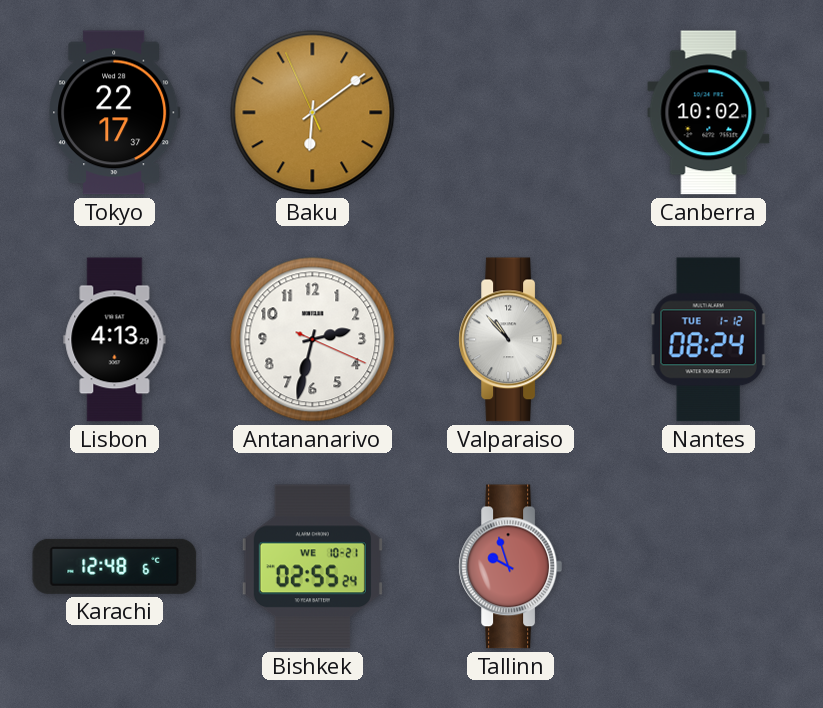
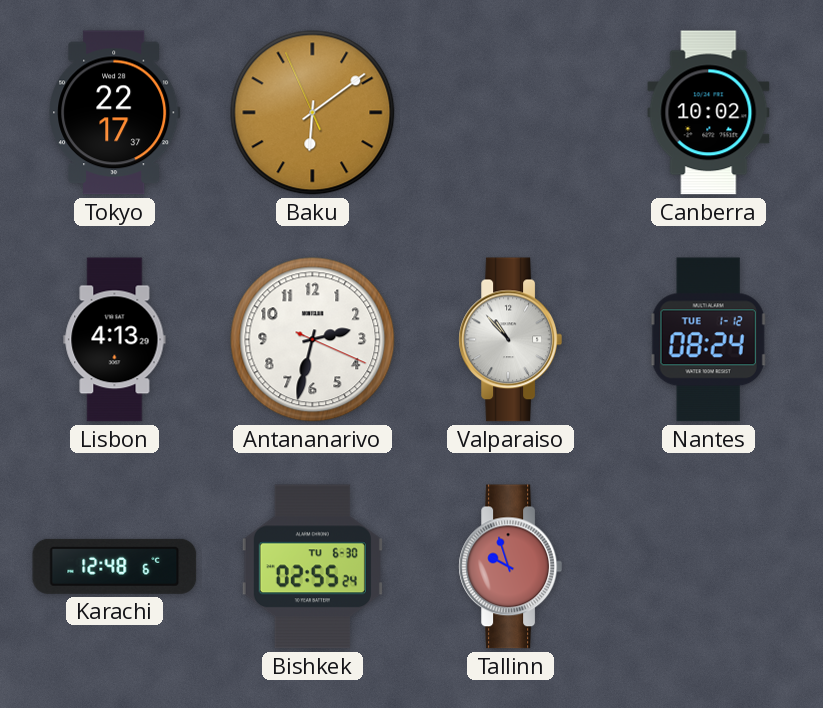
Bishkek date: WE 10-21 -> TU 6-30
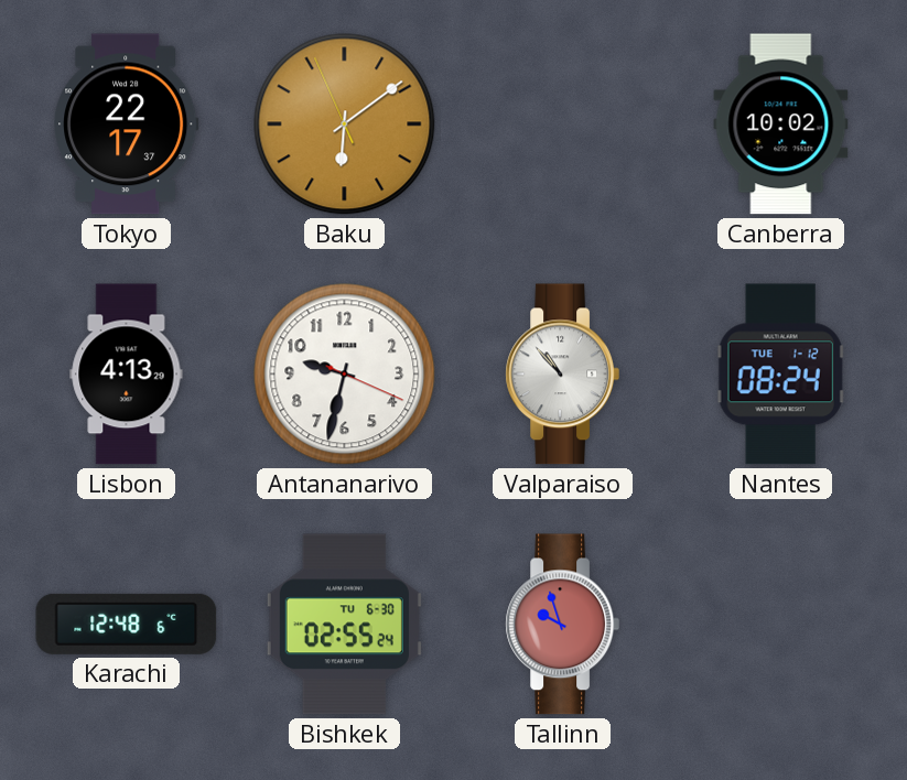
Antananarivo: 2:32 -> 9:32
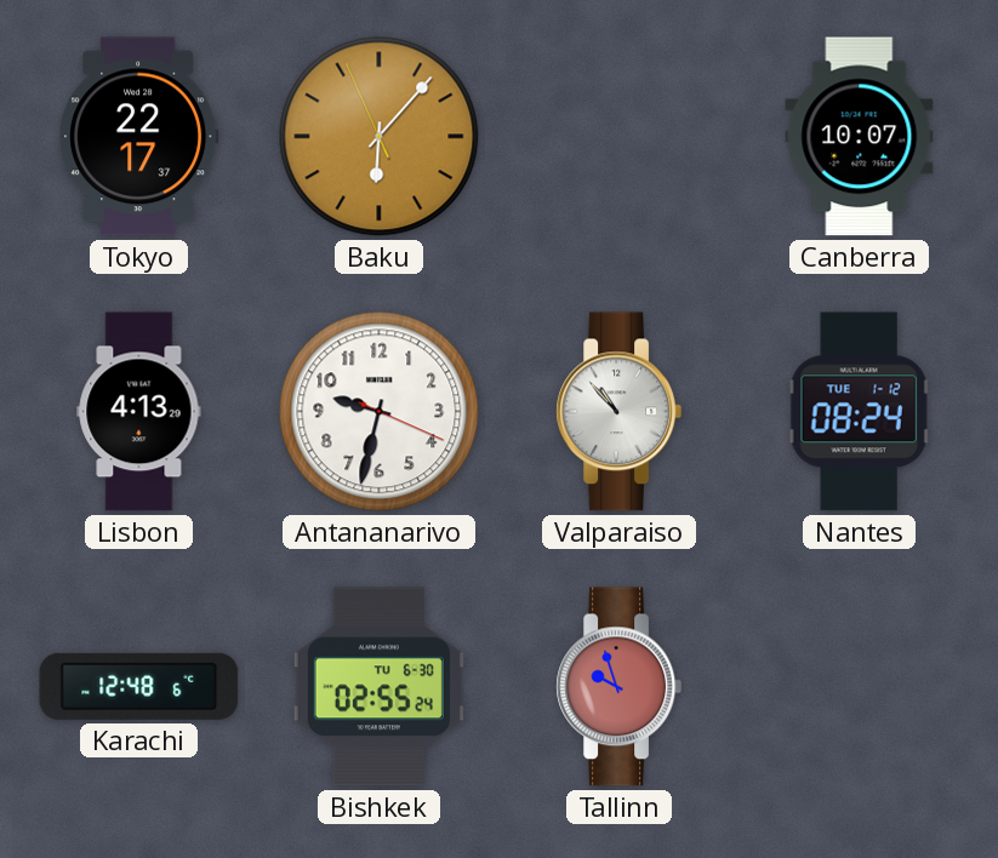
Baku: 6:08 -> 6:06
Canberra: 10:02 -> 10:07
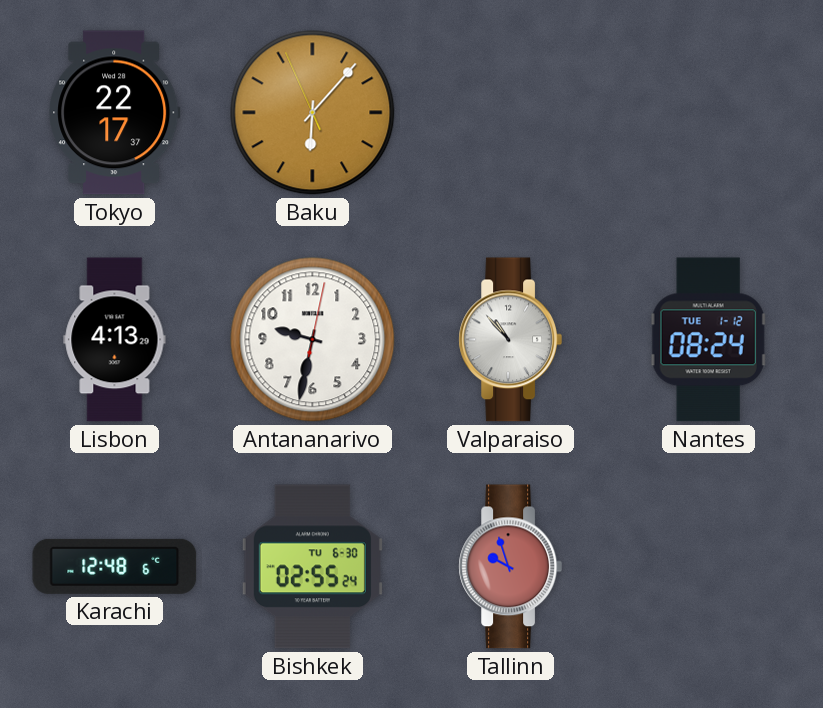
Canberra: 10:07 -> none
Antananarivo: 9:32:19 -> 9:32:02
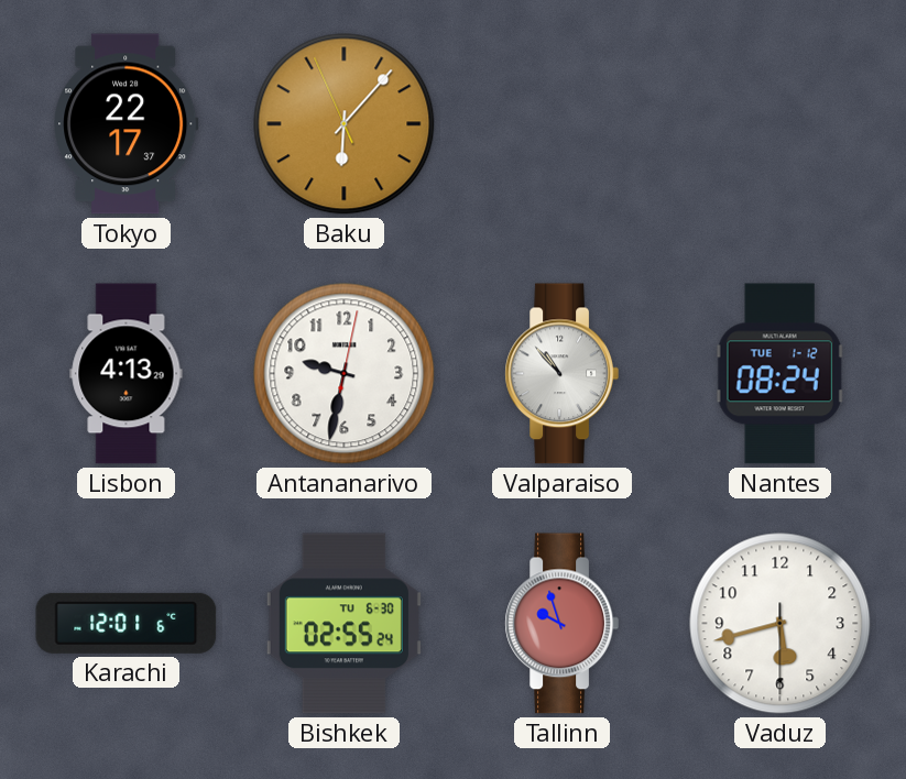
Karachi: 12:48 -> 12:01
Vaduz: none -> 5:42
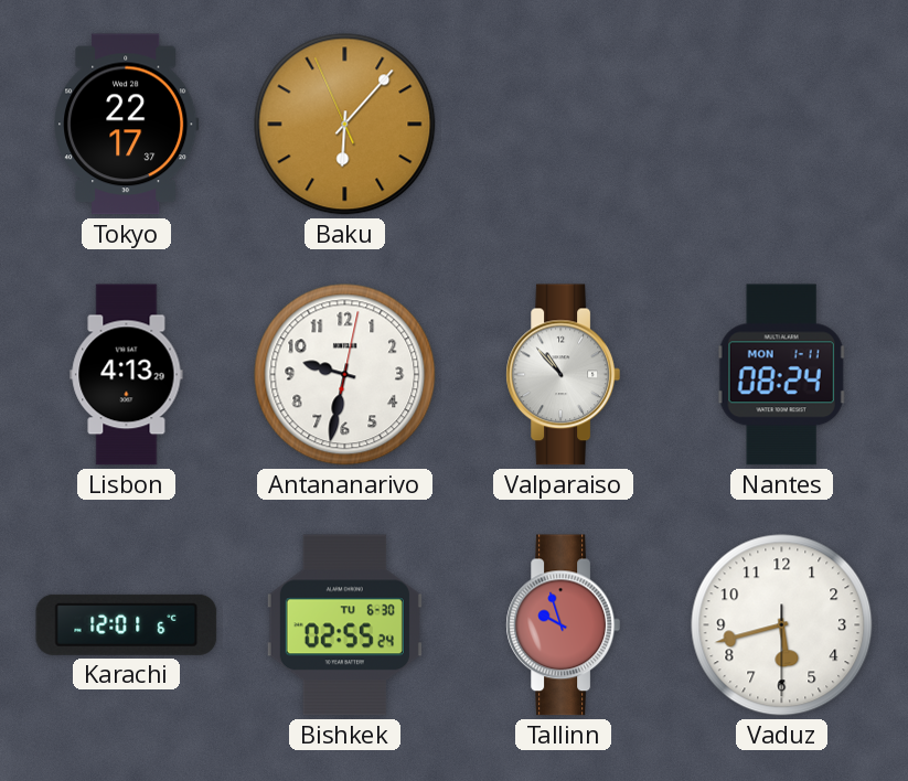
Nantes date: TUE 1-12 -> MON 1-11
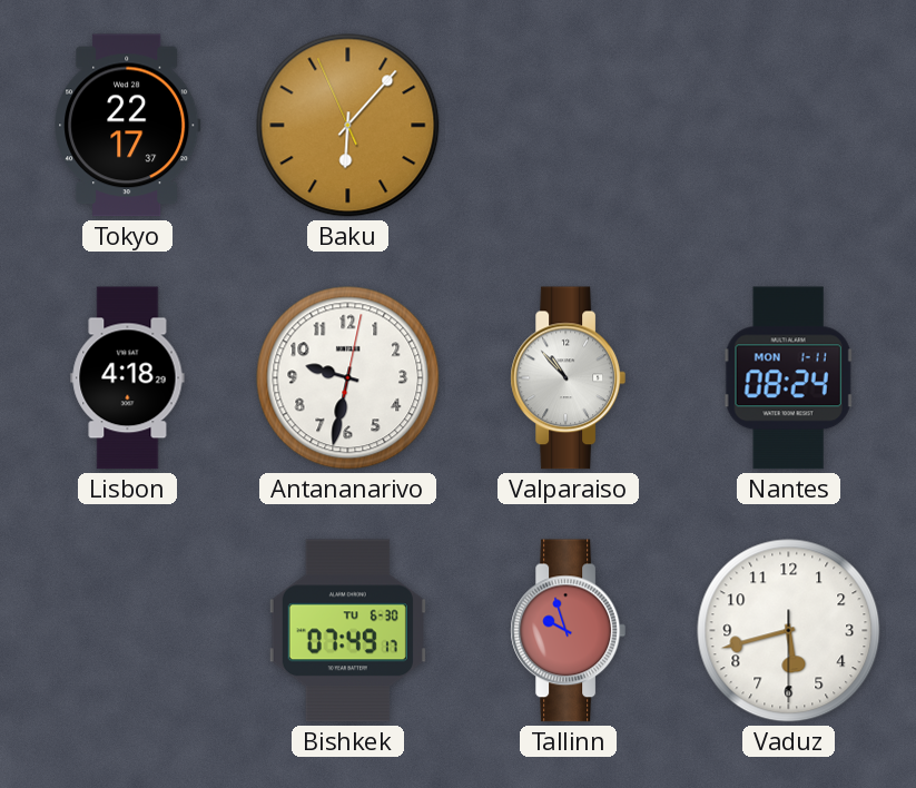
Lisbon: 4:13 -> 4:18
Karachi: 12:01 -> none
Bishkek: 02:55 -> 07:49
